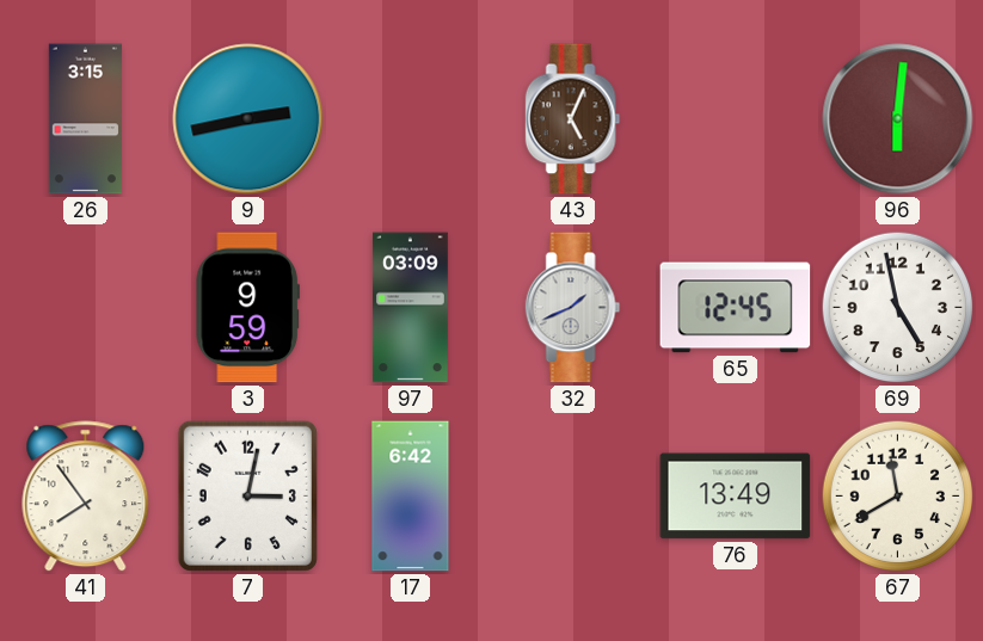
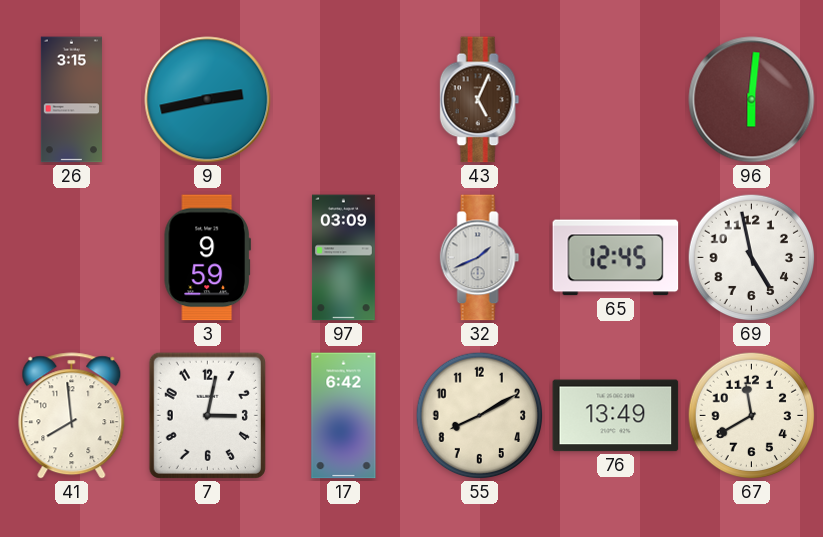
41: 7:54 -> 7:59
55: none -> 8:10
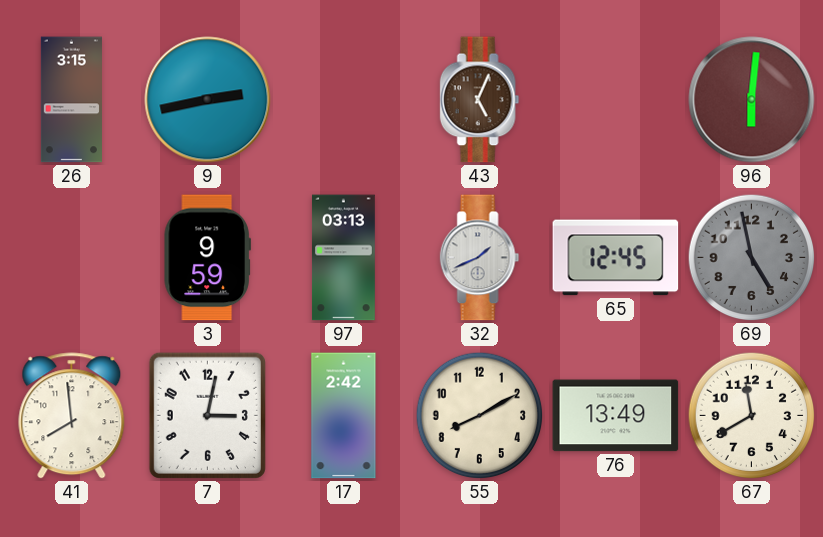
97: 03:09 -> 03:13
69 dial: white -> grey
17: 6:42 -> 2:42
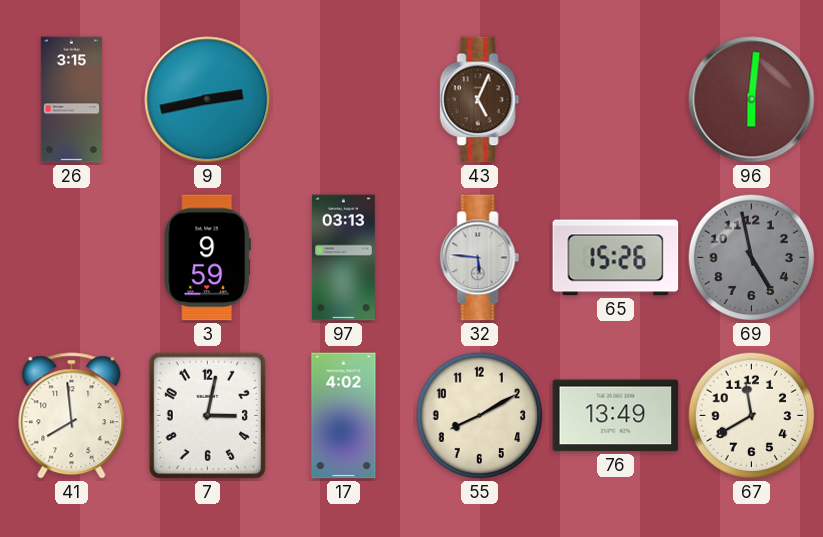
32: 1:41 -> 5:46
65: 12:45 -> 15:26
17: 2:42 -> 4:02
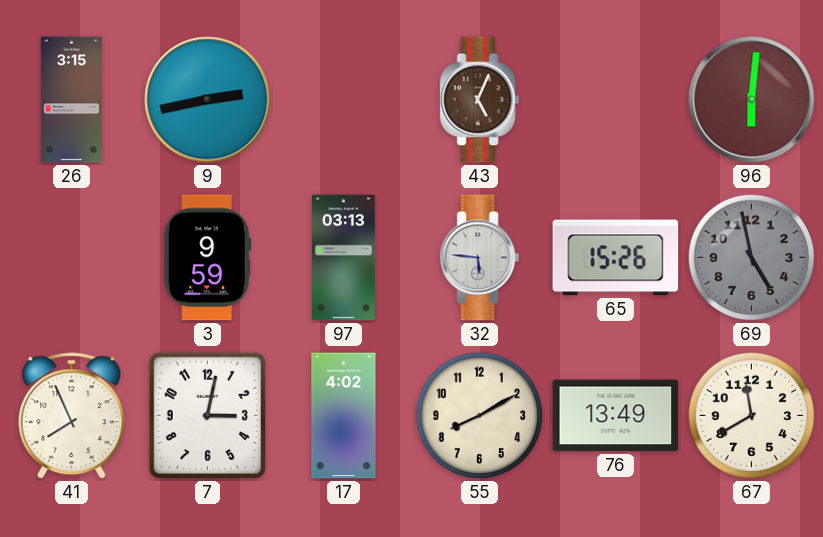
41: 7:59 -> 7:56
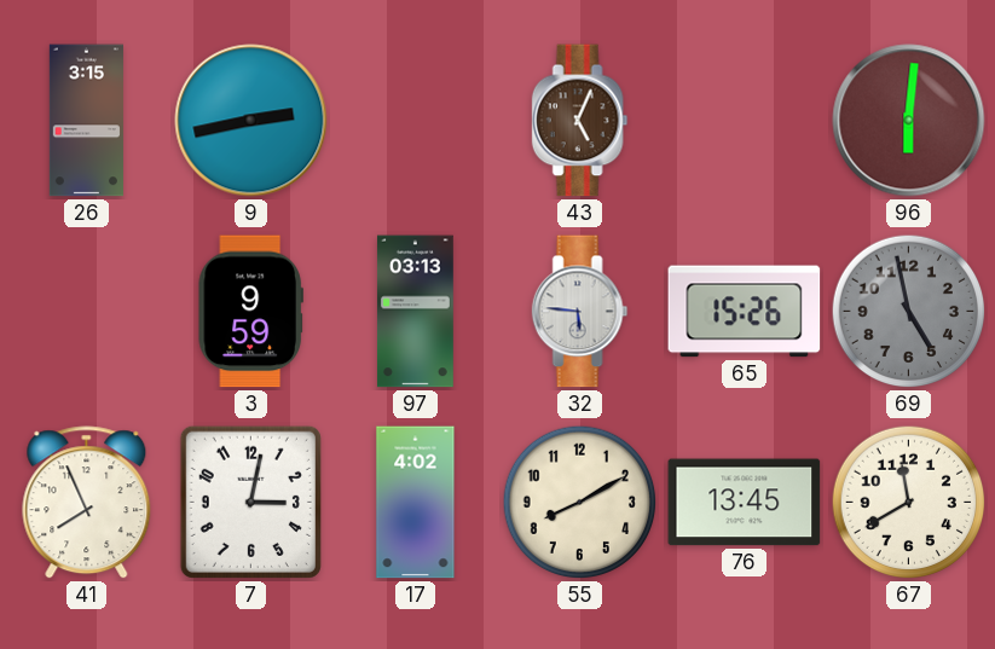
76: 13:49 -> 13:45
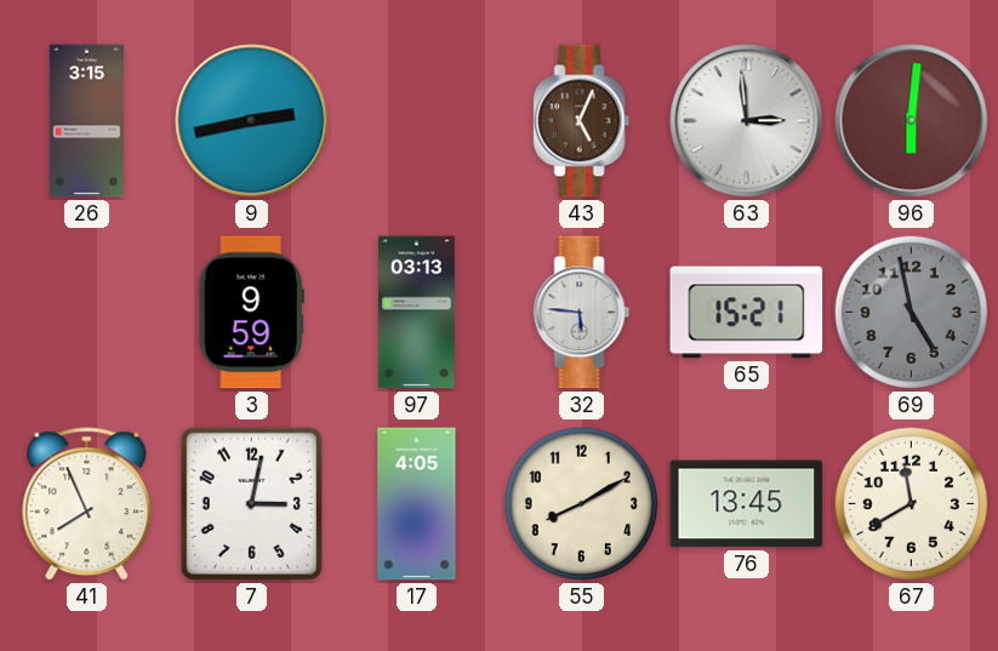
63: none -> 2:59
65: 15:26 -> 15:21
17: 4:02 -> 4:05
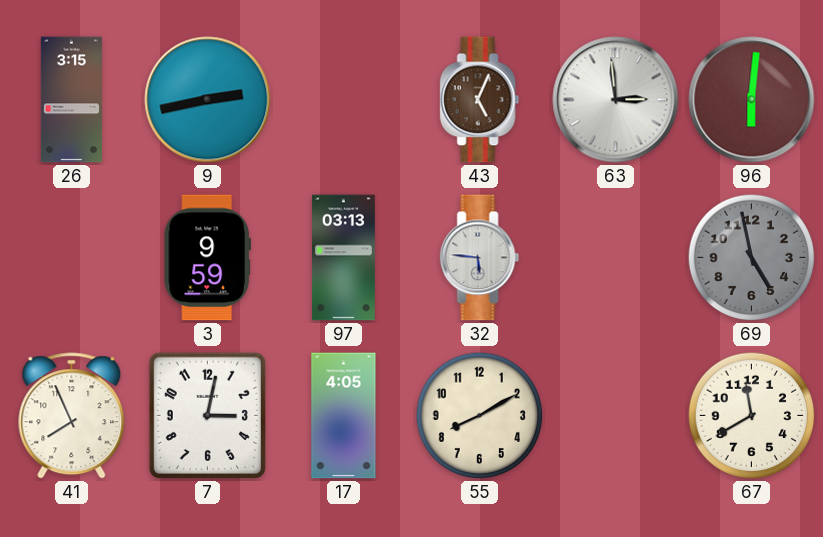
65: 15:21 -> none
76: 13:45 -> none
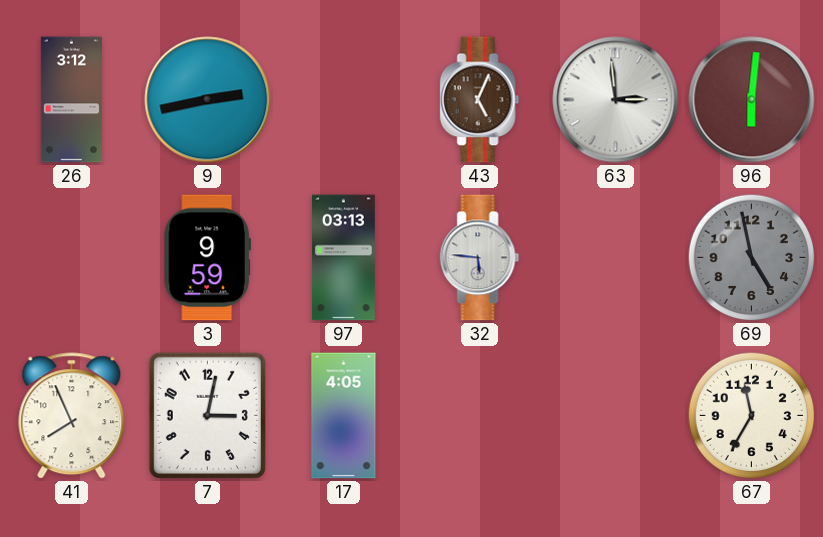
26: 3:15 -> 3:12
55: 8:10 -> none
67: 11:40 -> 11:35
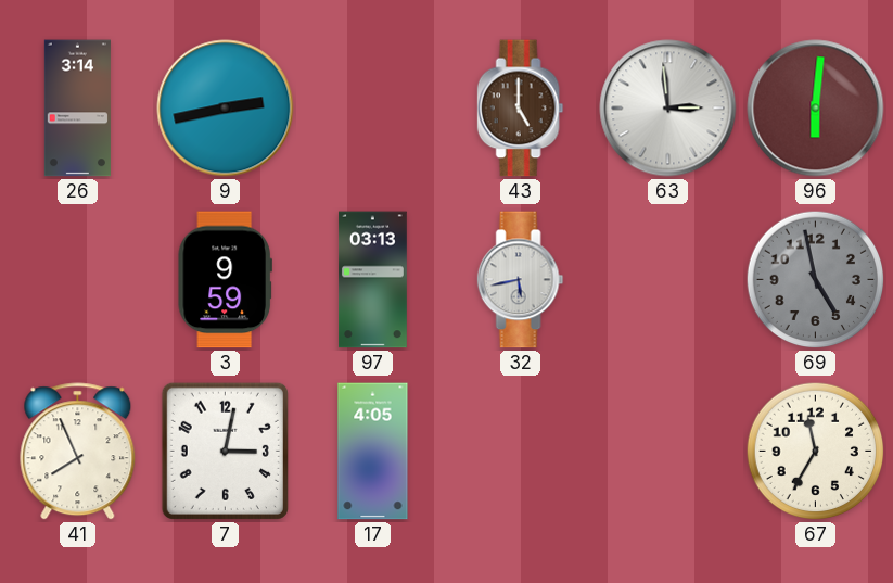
26: 3:12 -> 3:14
43: 5:04 -> 5:00
32: 5:46 -> 5:43
